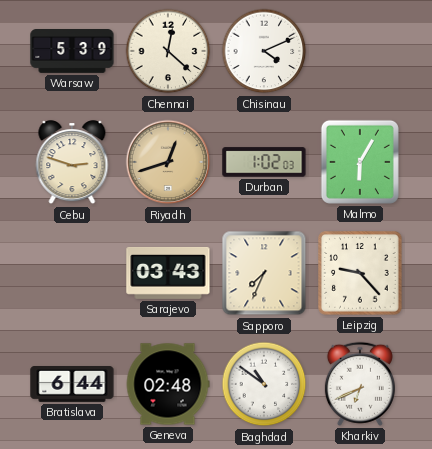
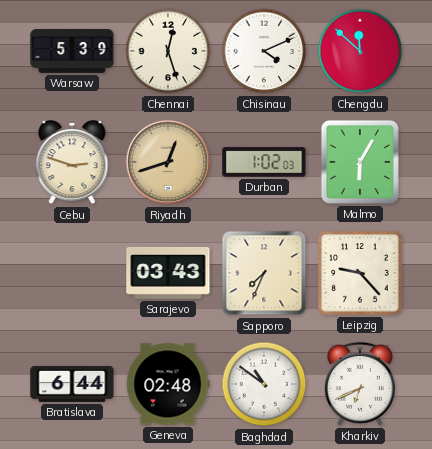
Chennai: 12:22 -> 12:27
Chengdu: none -> 11:52
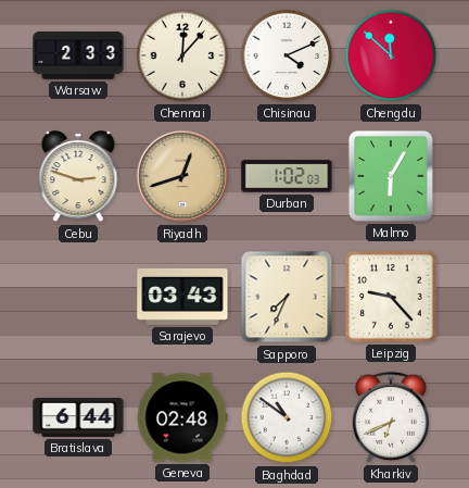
Warsaw: 5:39 -> 2:33
Chennai: 12:27 -> 12:07
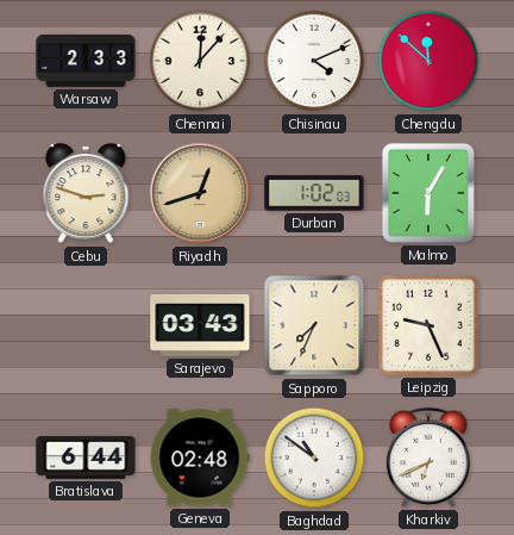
Leipzig: 9:23 -> 9:26
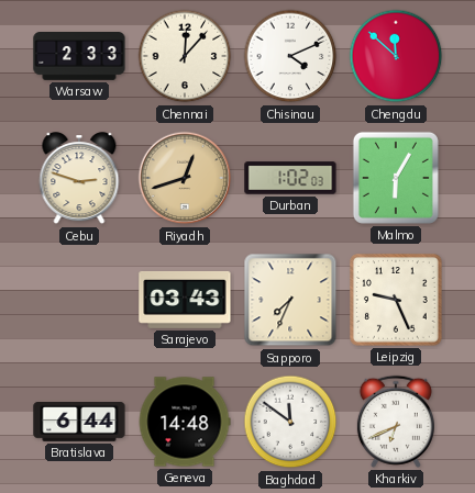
Geneva: 02:48 -> 14:48
Baghdad: 10:51 -> 11:51
